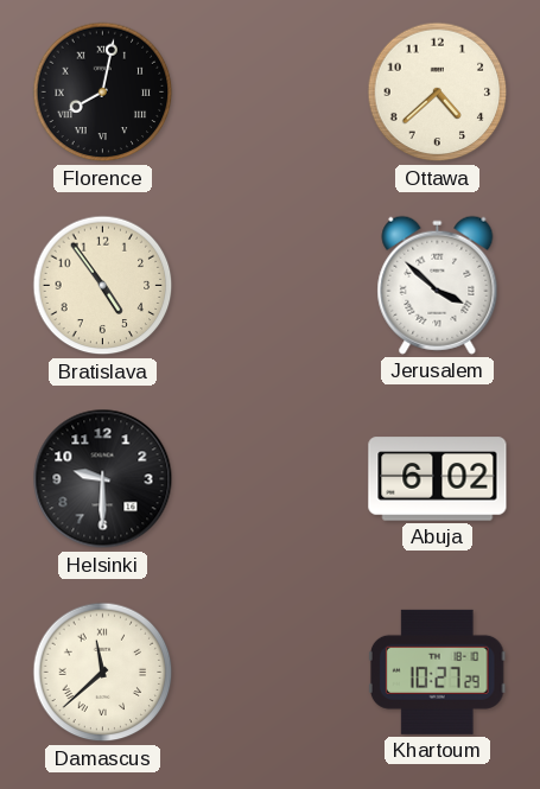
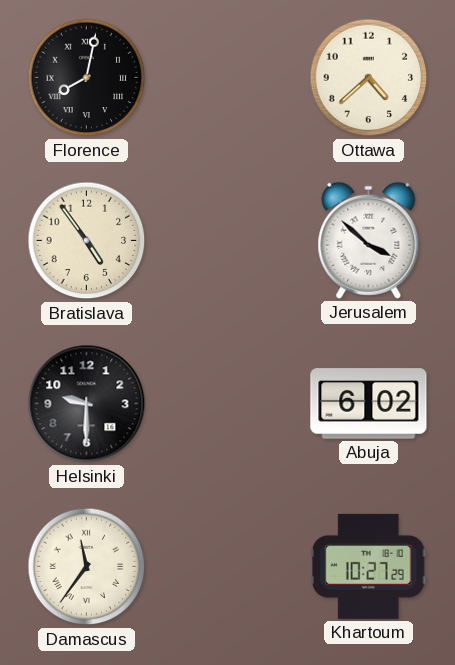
Damascus: 11:38 -> 11:36
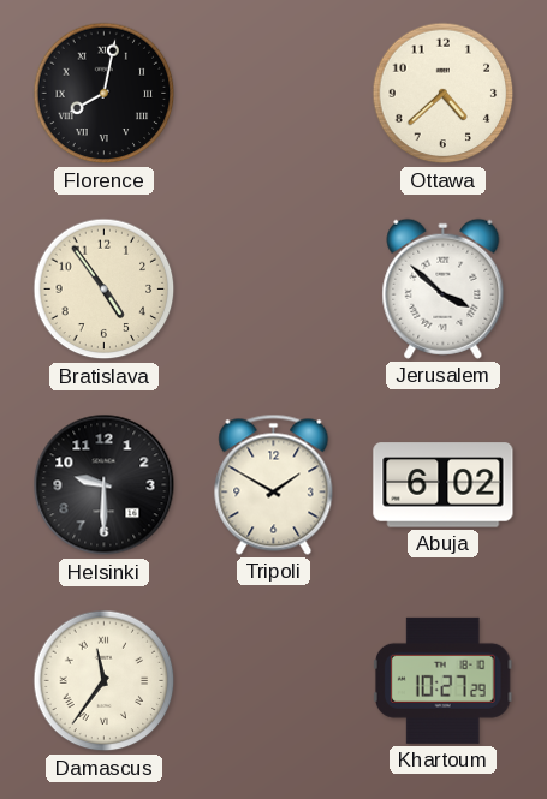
Tripoli: none -> 1:50
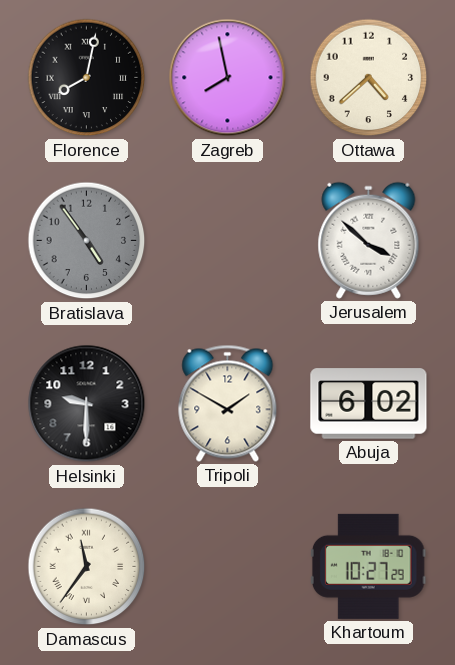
Zagreb: none -> 7:58
Bratislava dial: cream -> grey
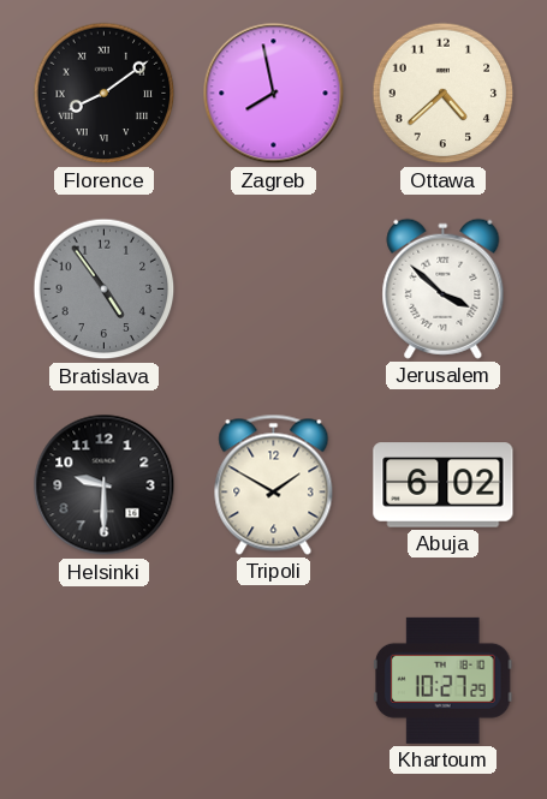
Florence: 8:02 -> 8:09
Damascus: 11:36 -> none
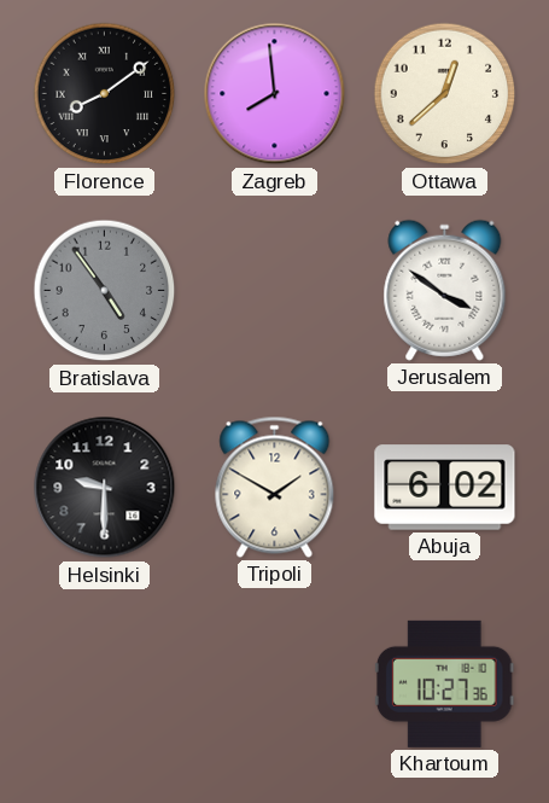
Zagreb: 7:58 -> 7:59
Ottawa: 4:38 -> 12:38
Jerusalem: 3:52 -> 3:51
Khartoum: 10:27:29 -> 10:27:36
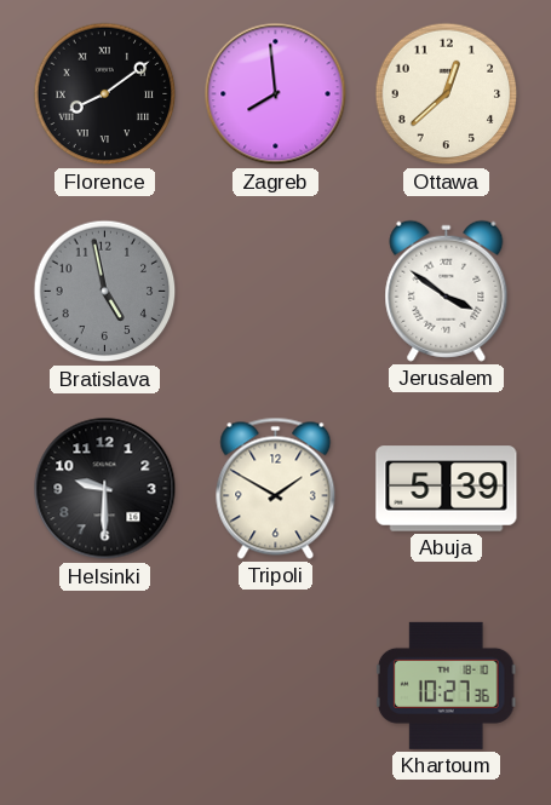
Bratislava: 4:54 -> 4:58
Abuja: 6:02 -> 5:39
